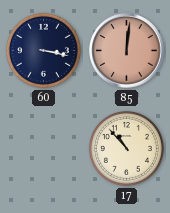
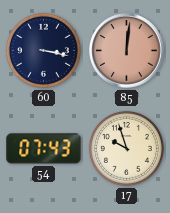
54: none -> 07:43
17: 10:53 -> 9:57
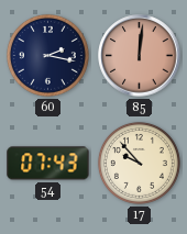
60: 3:17 -> 2:17
17: 9:57 -> 9:53
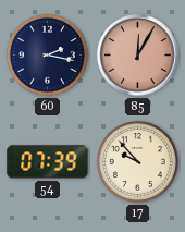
85: 12:01 -> 12:05
54: 07:43 -> 07:39
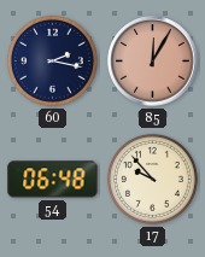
54: 07:39 -> 06:48
